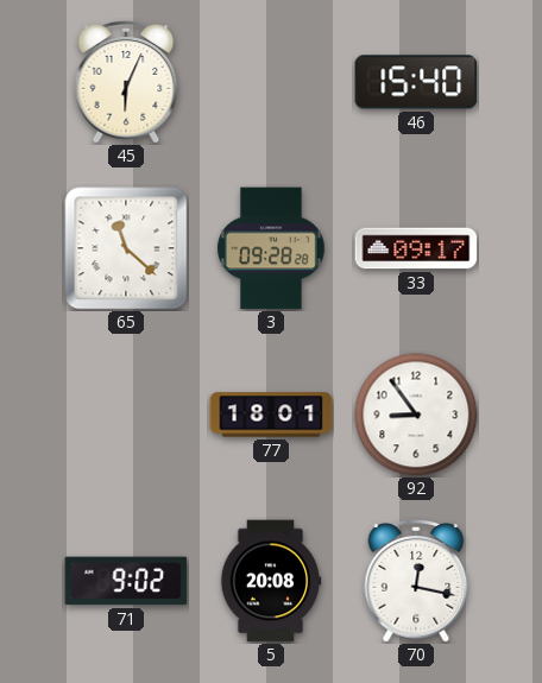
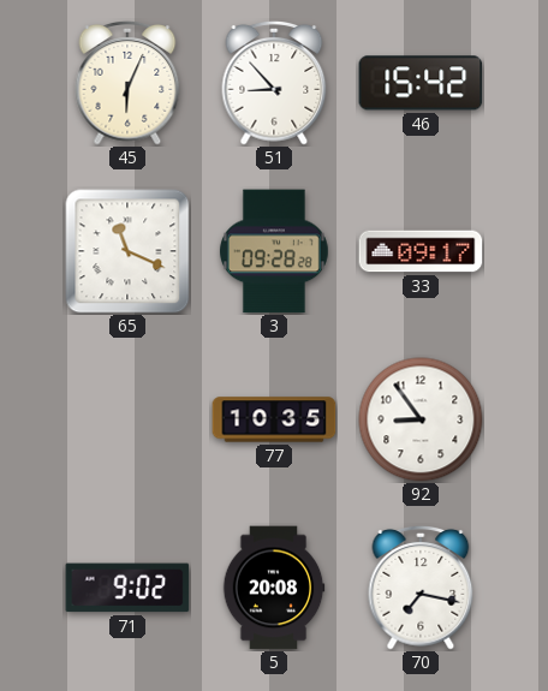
51: none -> 8:53
46: 15:40 -> 15:42
65: 11:22 -> 11:19
77: 18:01 -> 10:35
70: 12:17 -> 7:17
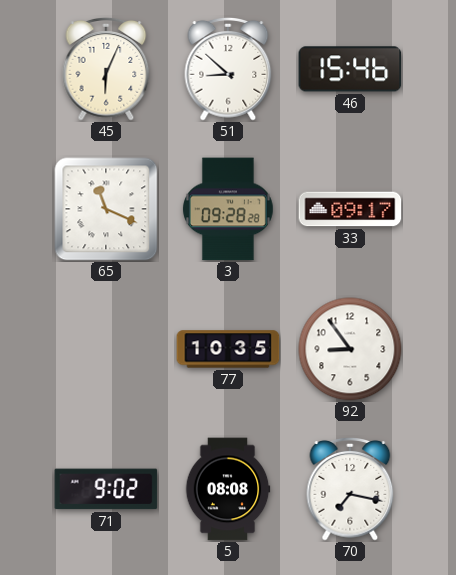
51: 8:53 -> 8:52
46: 15:42 -> 15:46
5: 20:08 -> 08:08
